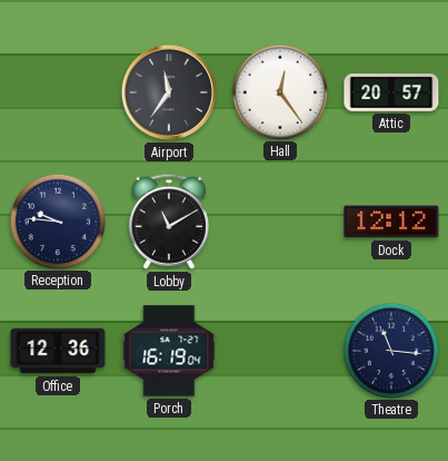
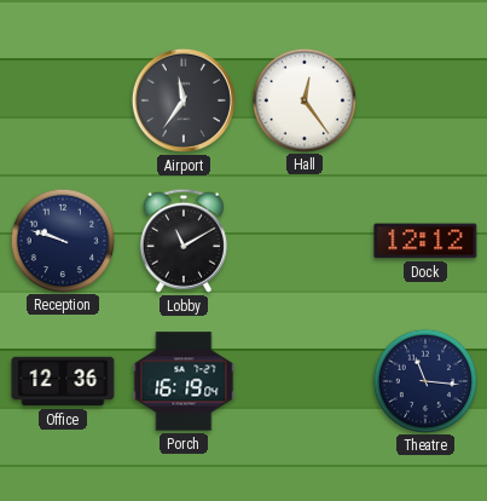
Attic: 20:57 -> none
Reception: 9:46 -> 9:48
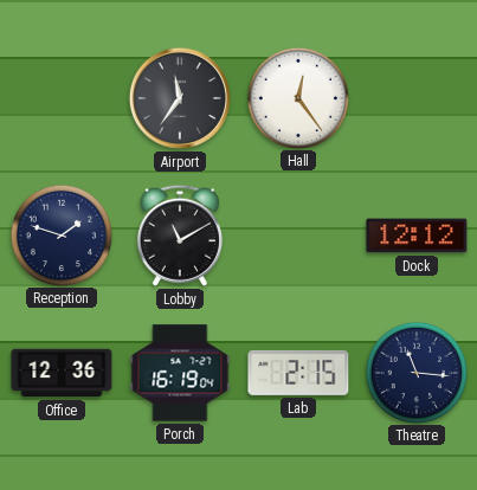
Reception: 9:48 -> 1:48
Lab: none -> 2:15
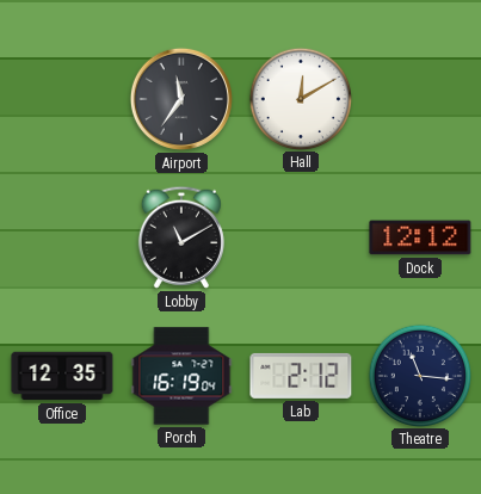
Hall: 12:24 -> 12:10
Reception: 1:48 -> none
Office: 12:36 -> 12:35
Lab: 2:15 -> 2:12
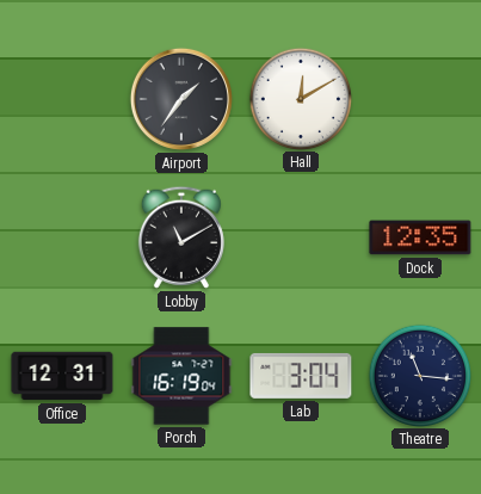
Airport: 11:36 -> 1:36
Dock: 12:12 -> 12:35
Office: 12:35 -> 12:31
Lab: 2:12 -> 3:04
